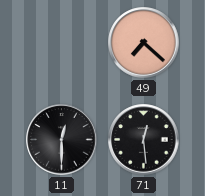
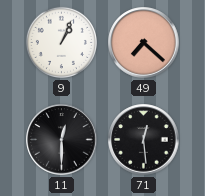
9: none -> 1:04
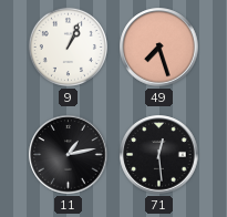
49: 7:22 -> 7:27
11: 12:30 -> 1:13
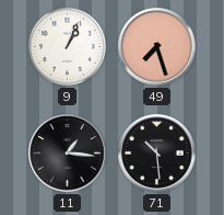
11: 1:13 -> 1:16
71: 12:29 -> 10:29
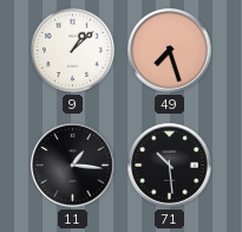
9: 1:04 -> 1:08
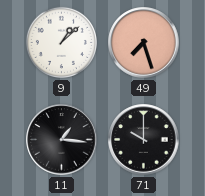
71: 10:29 -> 10:00
